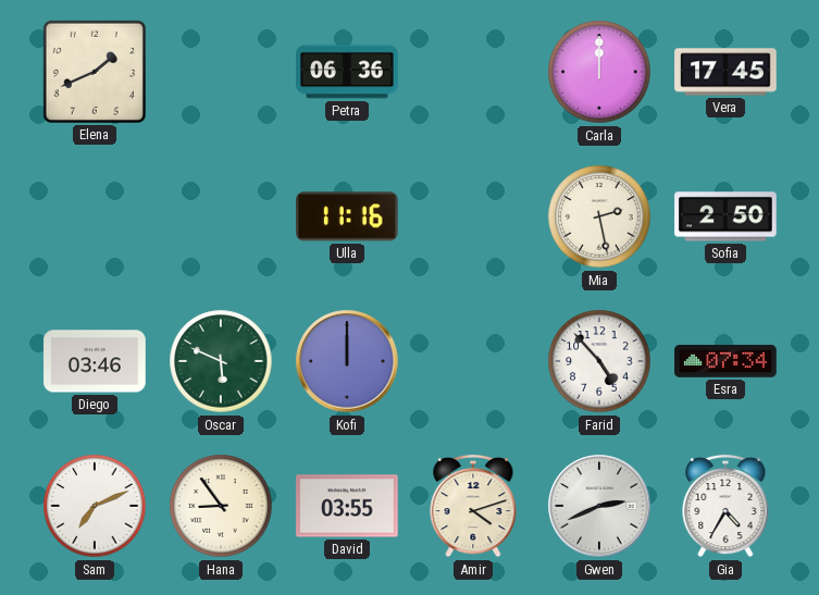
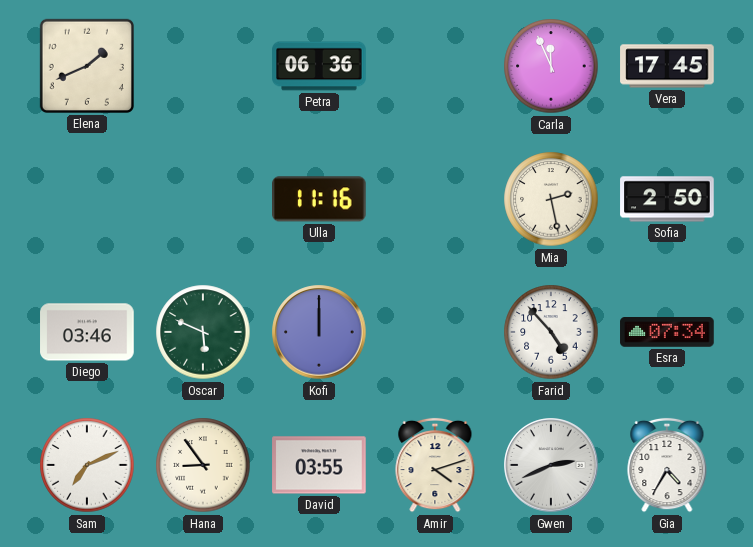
Carla: 12:00 -> 11:56
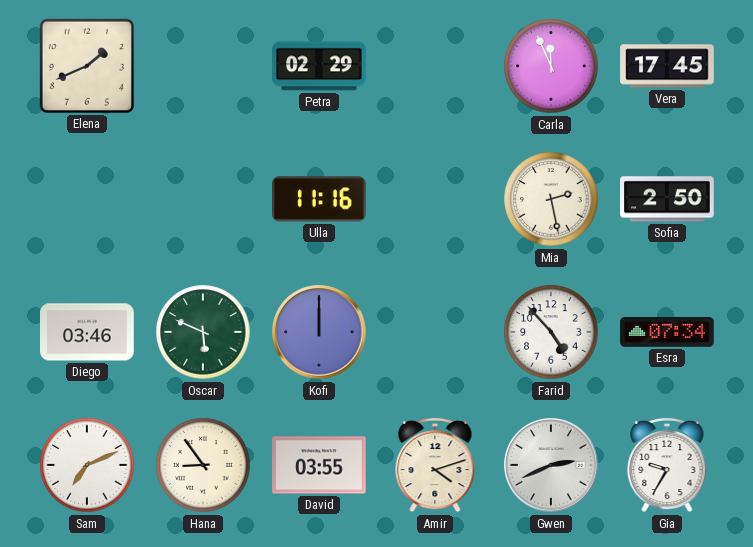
Petra: 06:36 -> 02:29
Gia: 4:35 -> 9:35
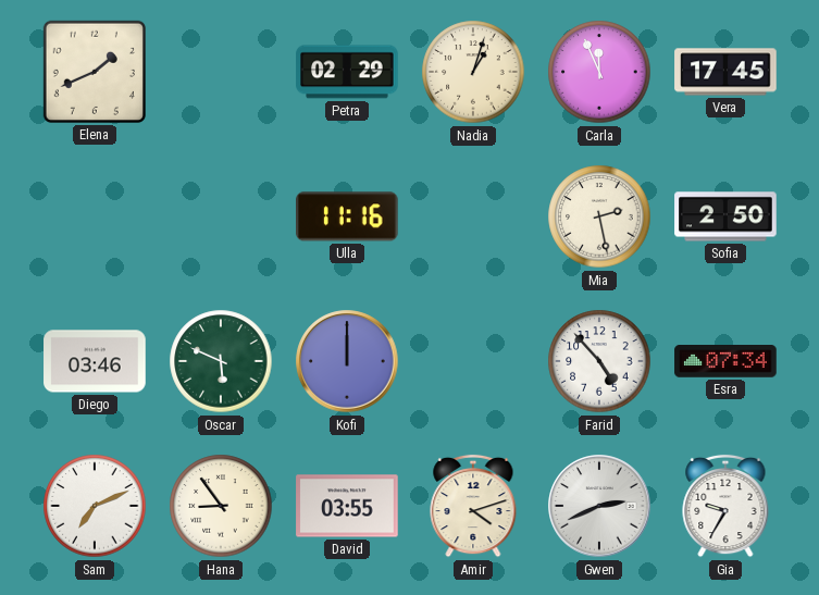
Nadia: none -> 1:03
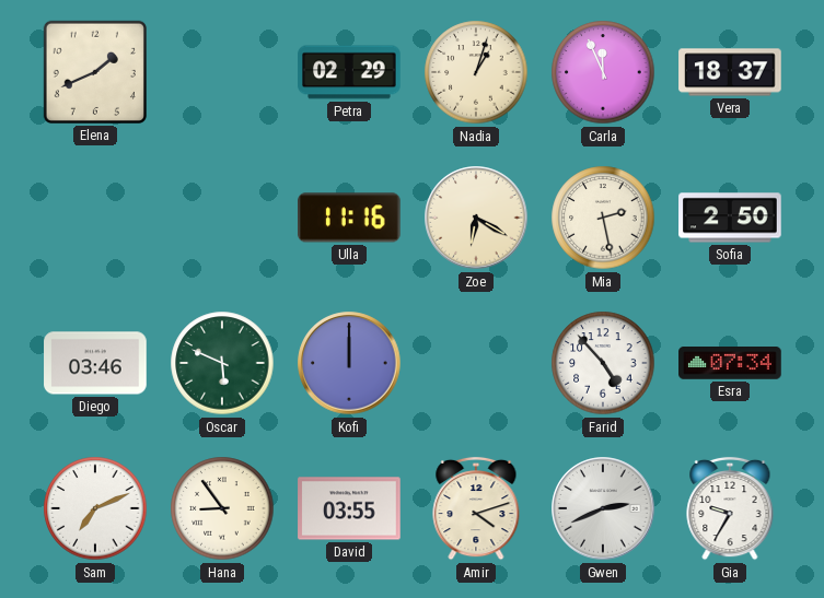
Vera: 17:45 -> 18:37
Zoe: none -> 6:20
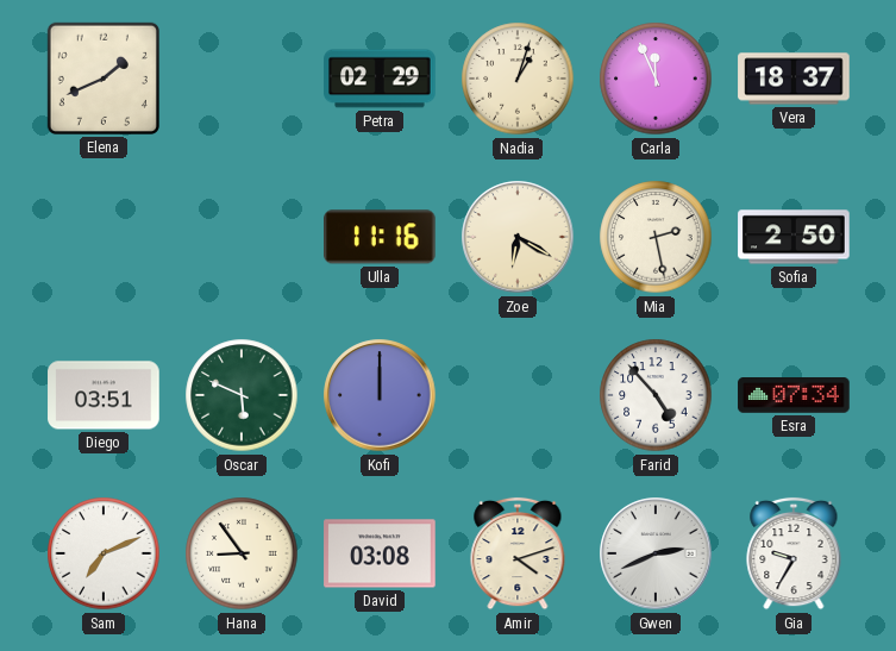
Diego: 03:46 -> 03:51
David: 03:55 -> 03:08
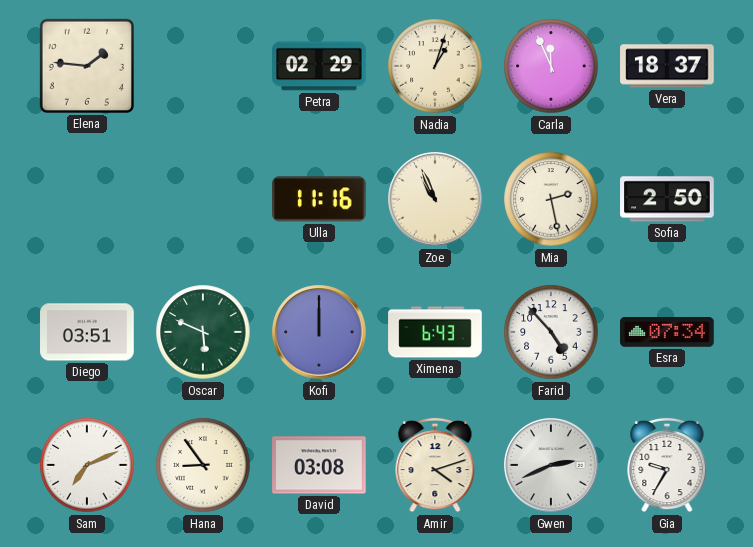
Elena: 1:41 -> 1:46
Zoe: 6:20 -> 10:56
Ximena: none -> 6:43
